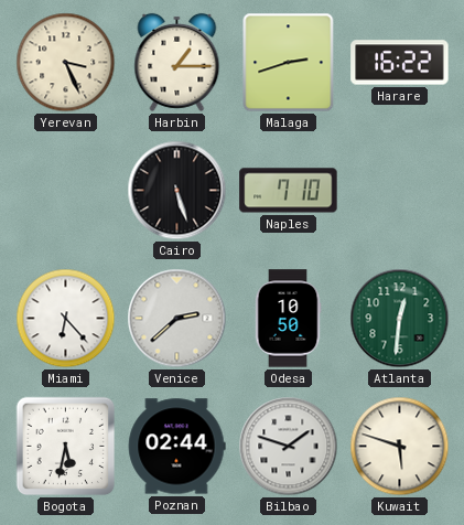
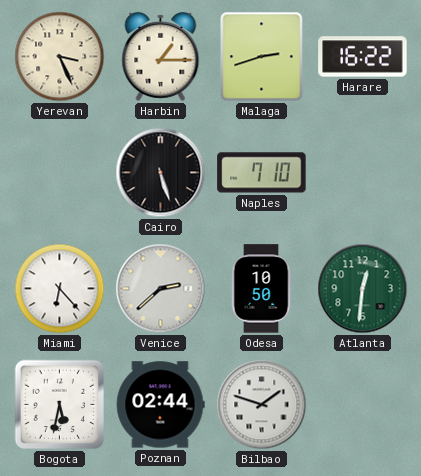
Kuwait: 5:48 -> none
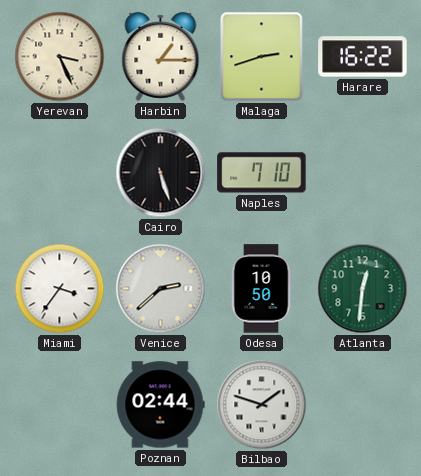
Miami: 6:23 -> 3:36
Bogota: 5:32 -> none
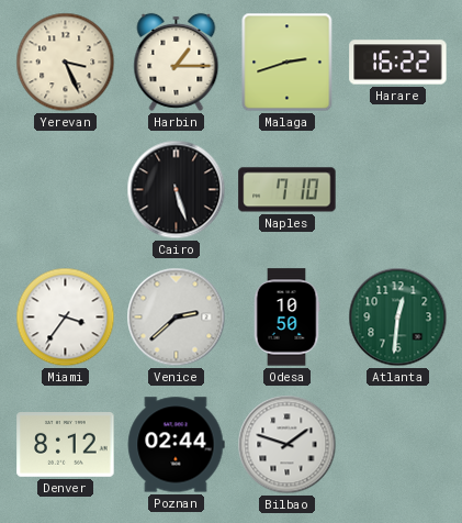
Denver: none -> 8:12
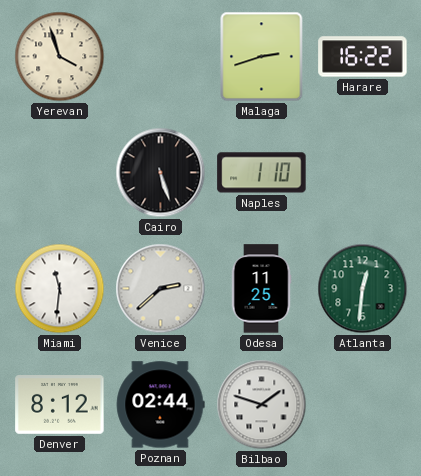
Yerevan: 3:26 -> 3:57
Harbin: 1:15 -> none
Naples: 7:10 -> 1:10
Miami: 3:36 -> 11:31
Odesa: 10:50 -> 11:25
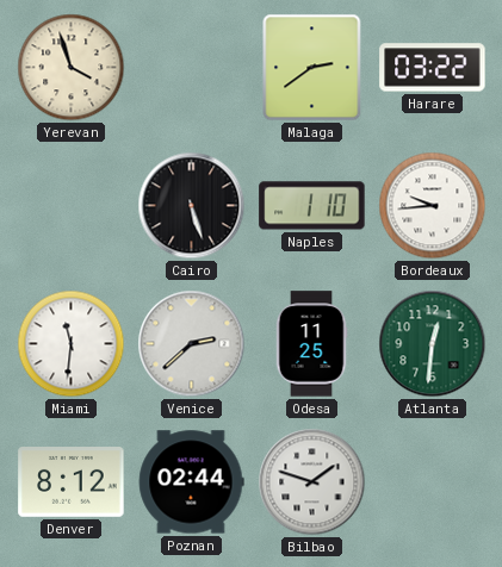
Malaga: 2:42 -> 2:39
Harare: 16:22 -> 03:22
Bordeaux: none -> 9:44
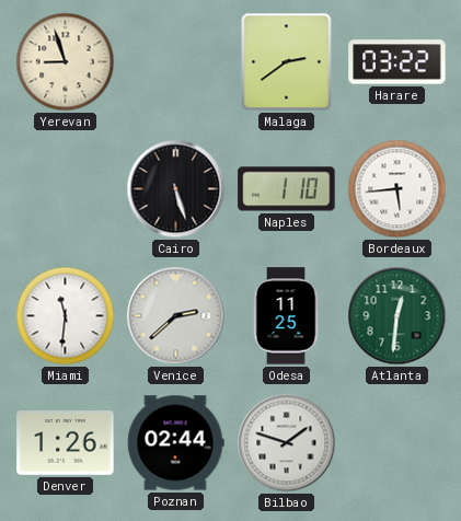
Yerevan: 3:57 -> 8:57
Bordeaux: 9:44 -> 5:44
Denver: 8:12 -> 1:26
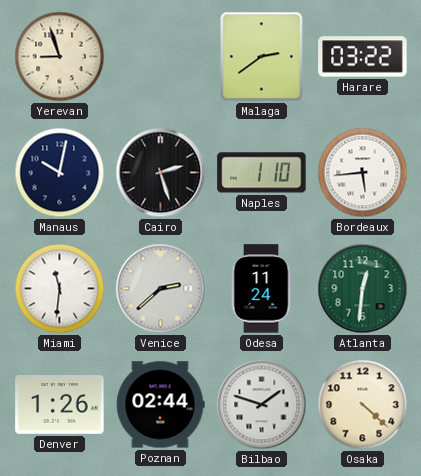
Manaus: none -> 10:02
Cairo: 5:27 -> 2:27
Odesa: 11:25 -> 11:24
Osaka: none -> 4:22
